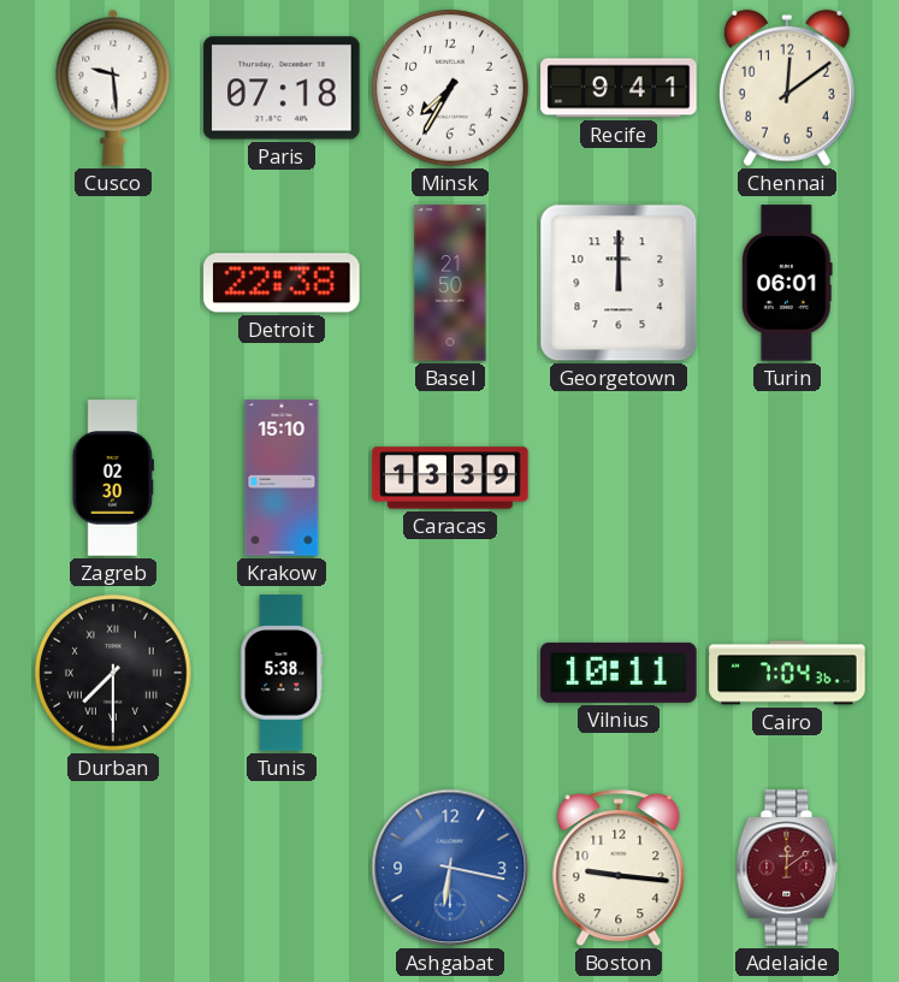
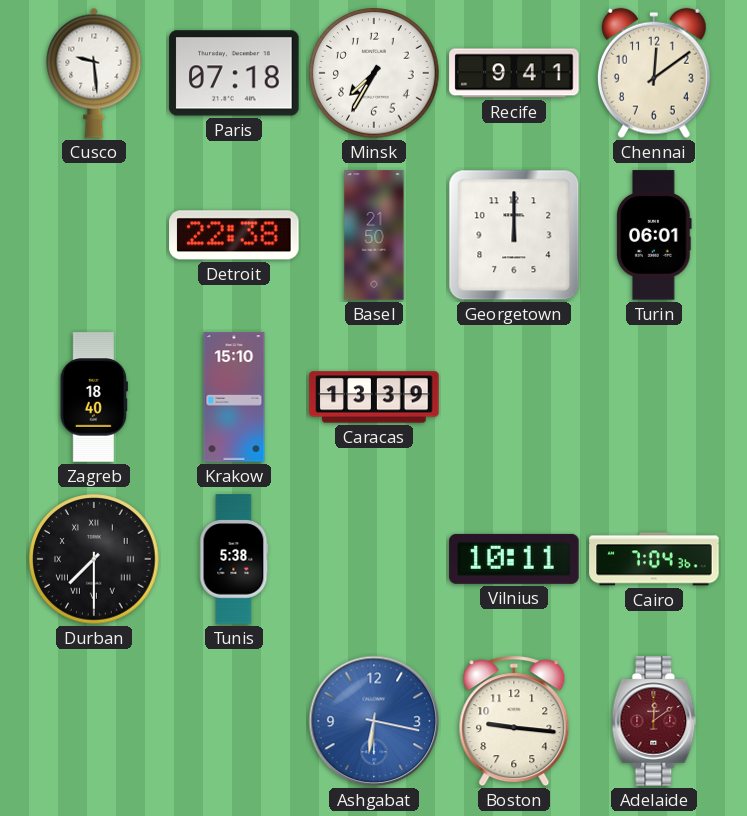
Zagreb: 02:30 -> 18:40
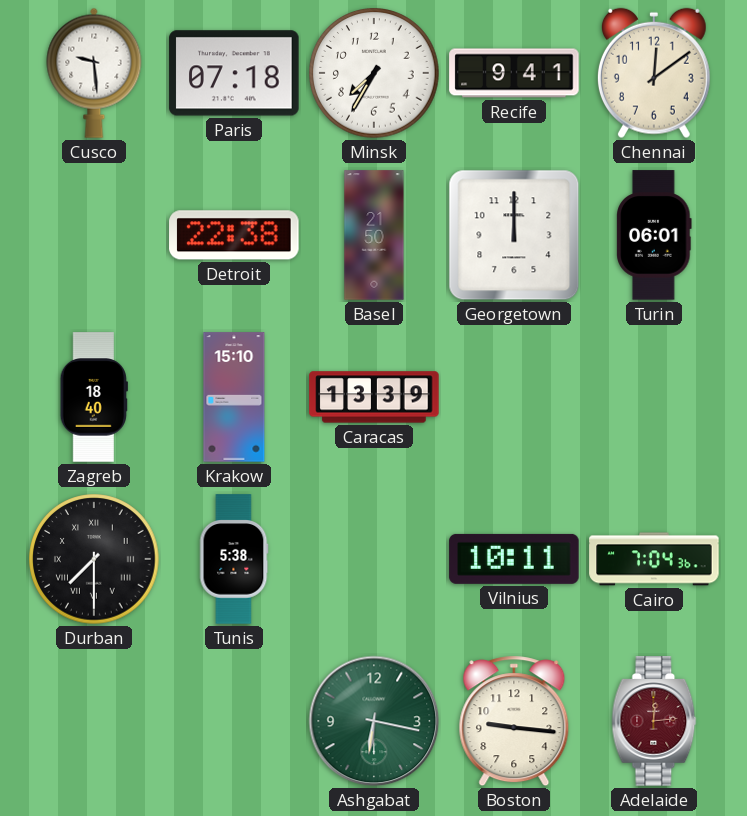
Ashgabat dial: blue -> green
Adelaide: 12:09 -> 12:14
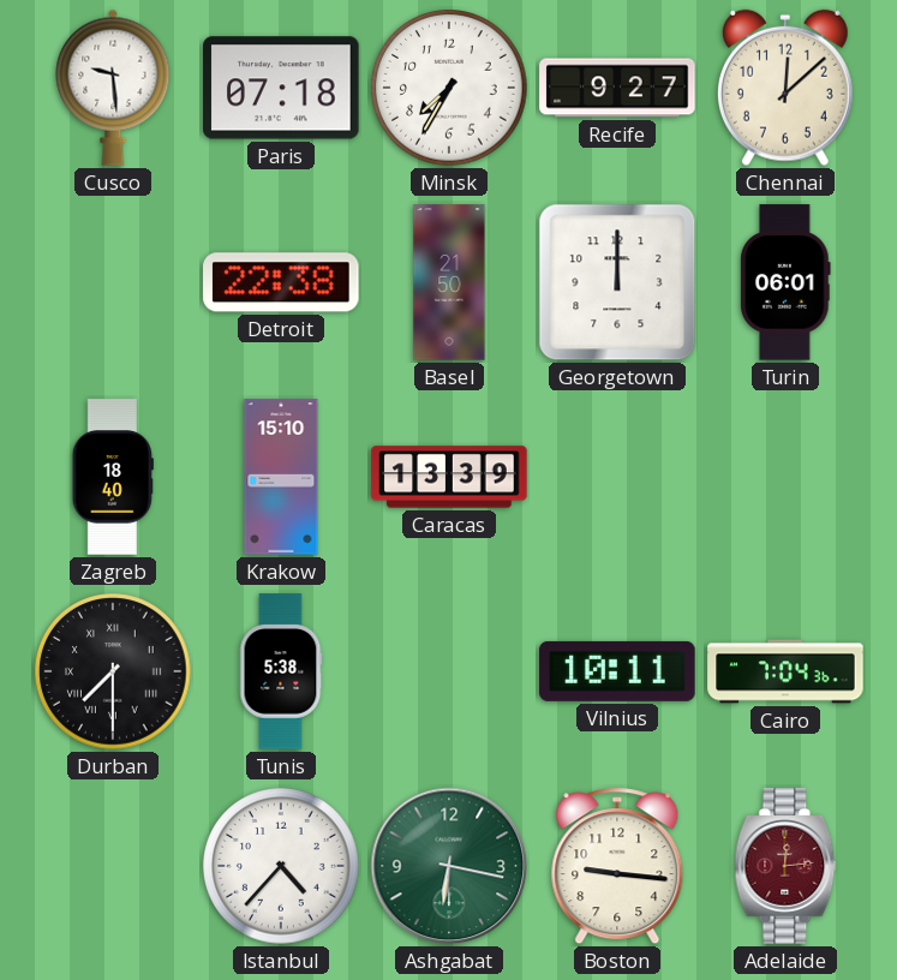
Recife: 9:41 -> 9:27
Chennai: 12:09 -> 12:08
Istanbul: none -> 4:37
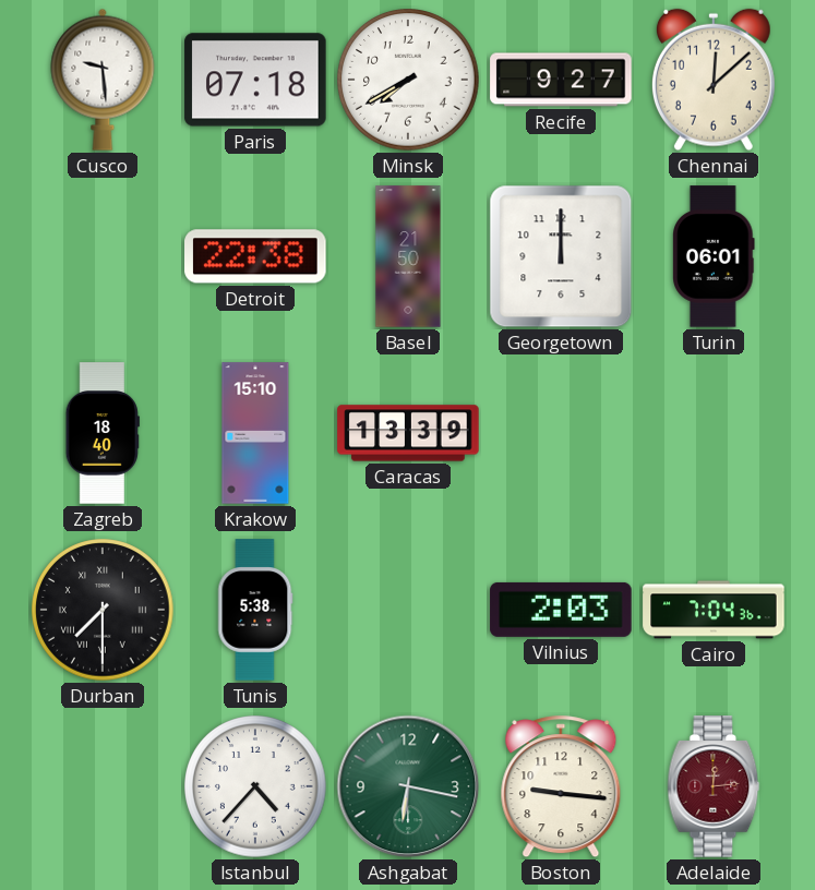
Minsk: 7:35 -> 7:40
Vilnius: 10:11 -> 2:03
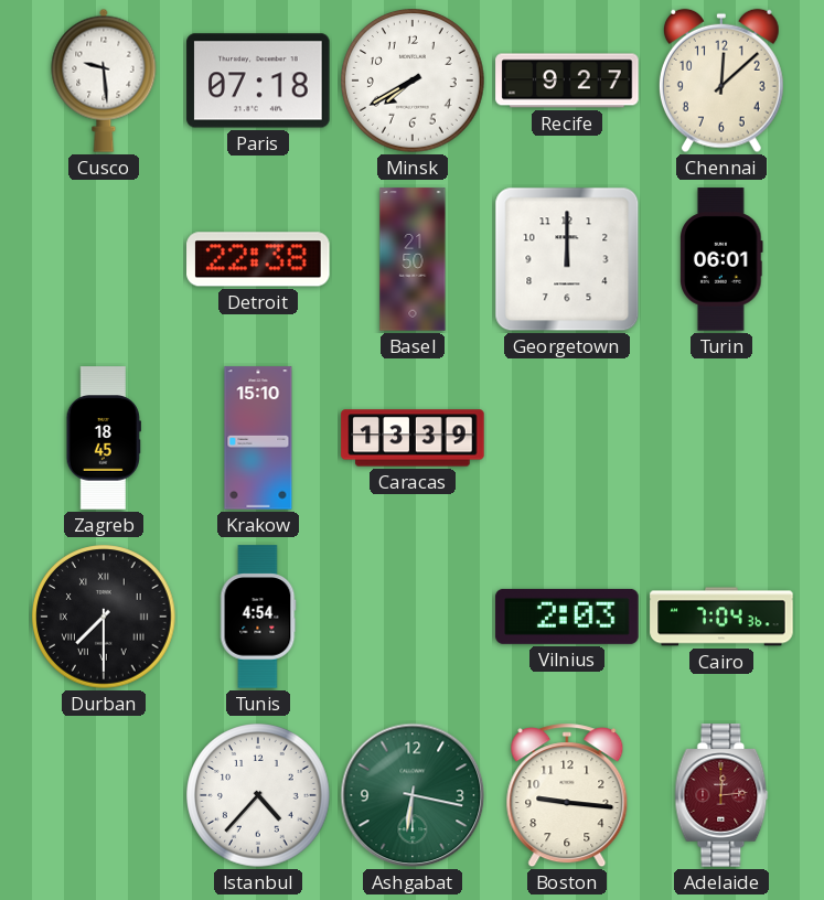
Zagreb: 18:40 -> 18:45
Tunis: 5:38 -> 4:54
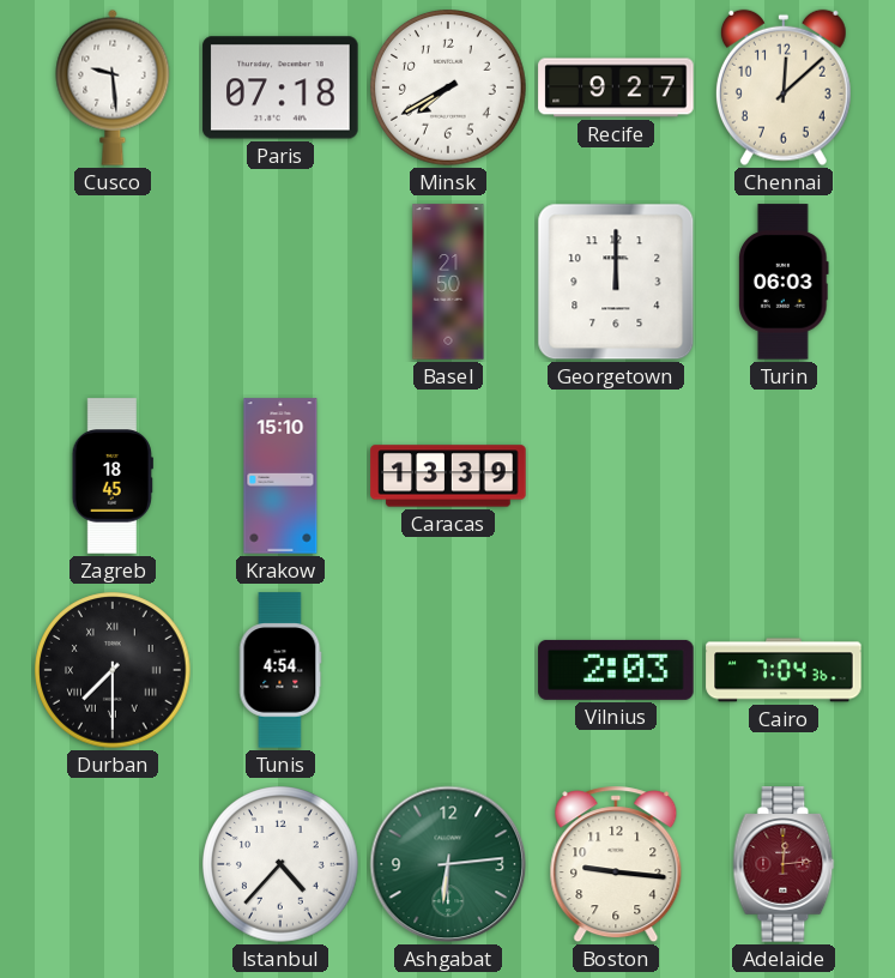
Detroit: 22:38 -> none
Turin: 06:01 -> 06:03
Ashgabat: 6:17 -> 6:14
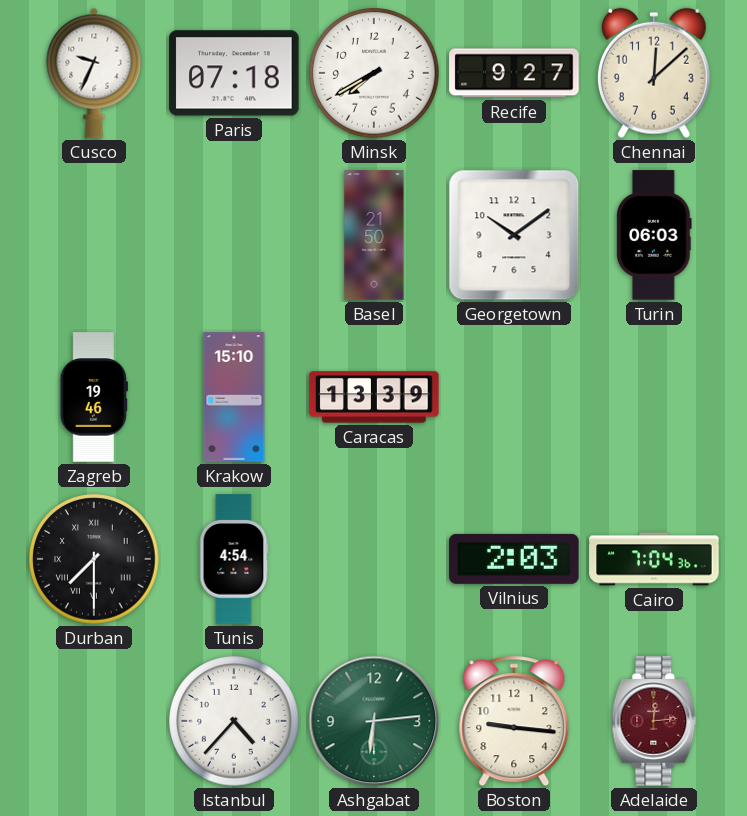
Cusco: 9:29 -> 9:34
Georgetown: 12:00 -> 10:09
Zagreb: 18:45 -> 19:46
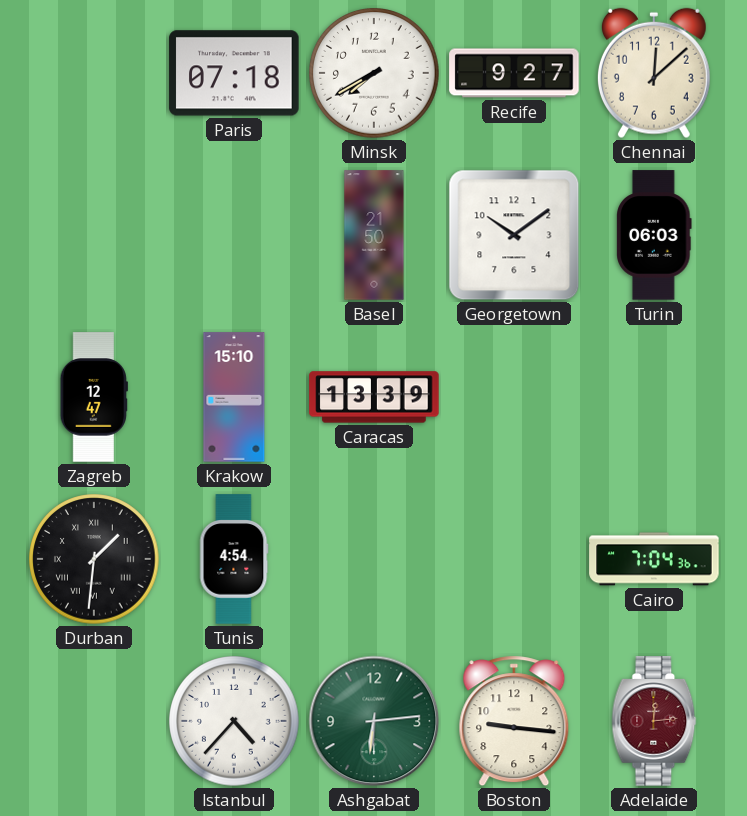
Cusco: 9:34 -> none
Zagreb: 19:46 -> 12:47
Durban: 7:30 -> 1:31
Vilnius: 2:03 -> none
